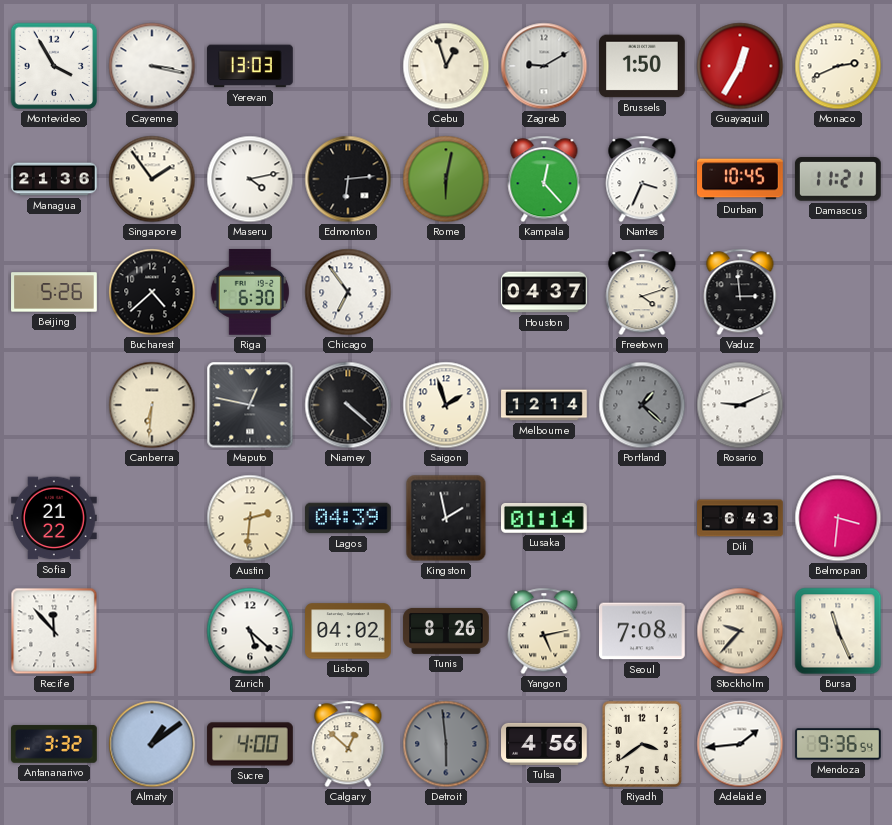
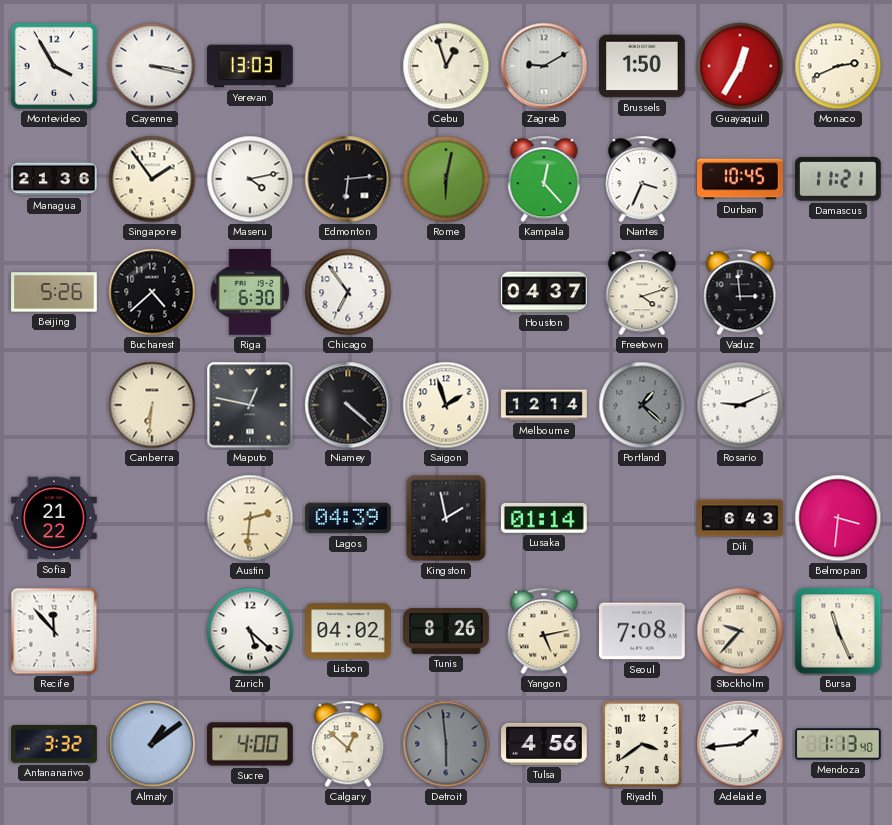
Mendoza: 9:36 -> 1:13
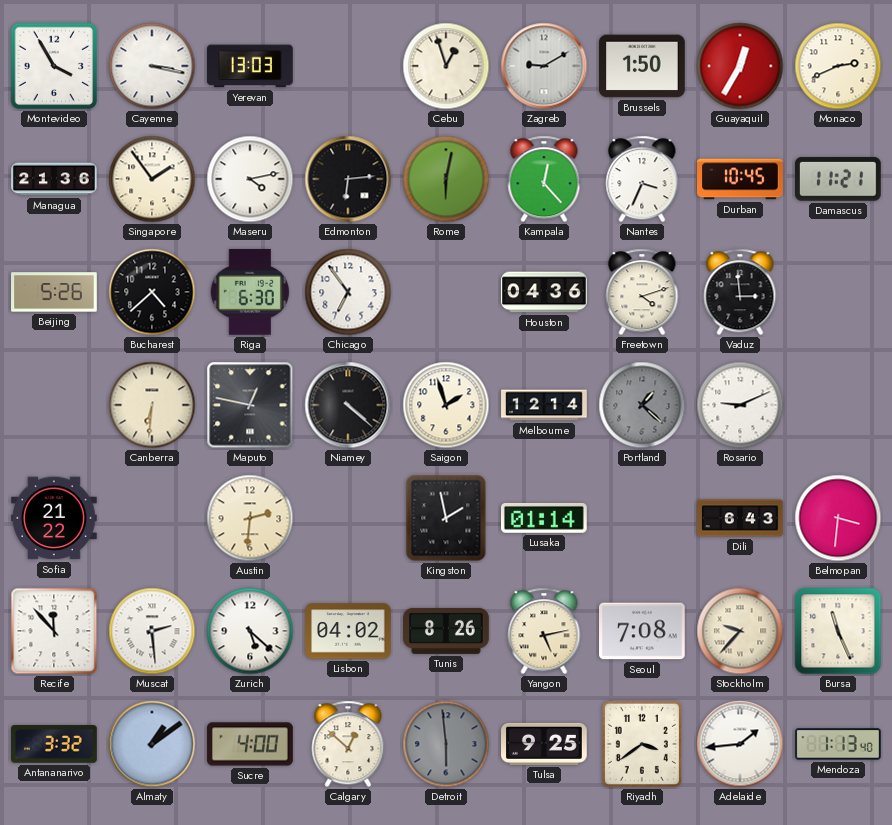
Houston: 04:37 -> 04:36
Lagos: 04:39 -> none
Muscat: none -> 2:29
Tulsa: 4:56 -> 9:25
